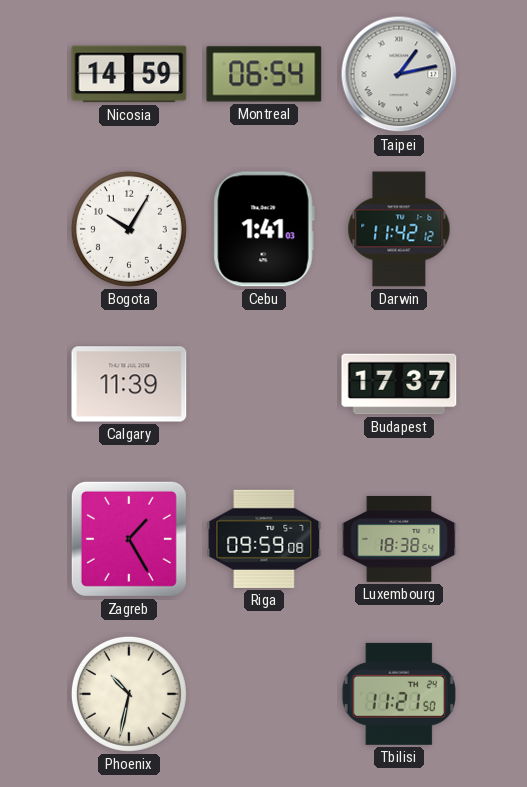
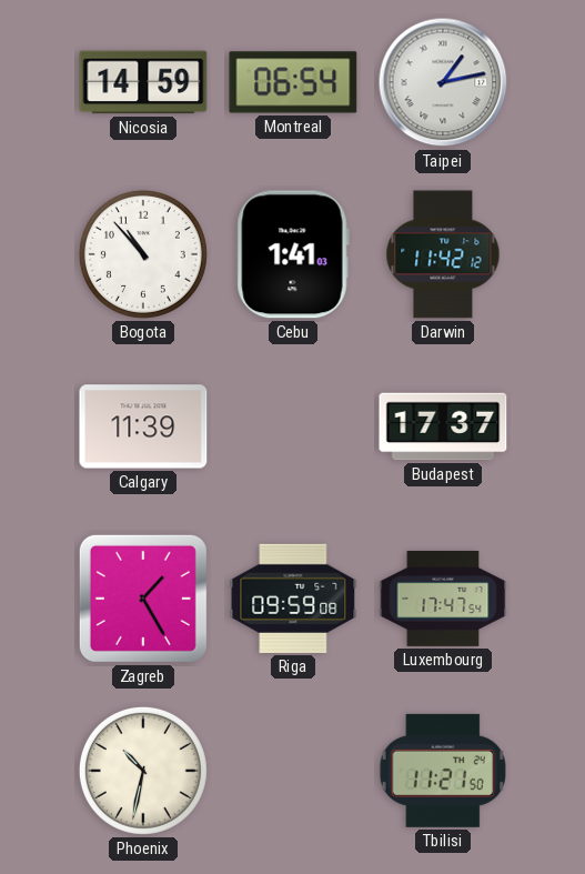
Bogota: 10:05 -> 10:53
Luxembourg: 18:38 -> 17:47
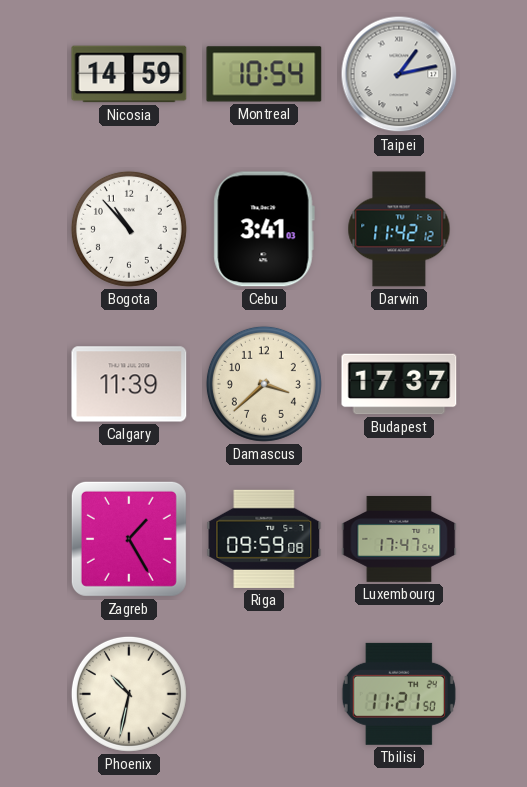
Montreal: 06:54 -> 10:54
Cebu: 1:41 -> 3:41
Damascus: none -> 3:38
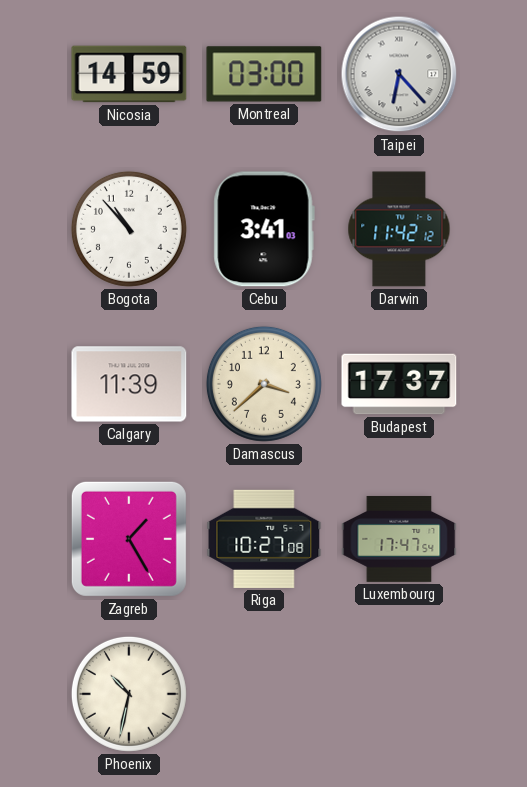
Montreal: 10:54 -> 03:00
Taipei: 1:13 -> 6:23
Riga: 09:59 -> 10:27
Tbilisi: 11:21 -> none
